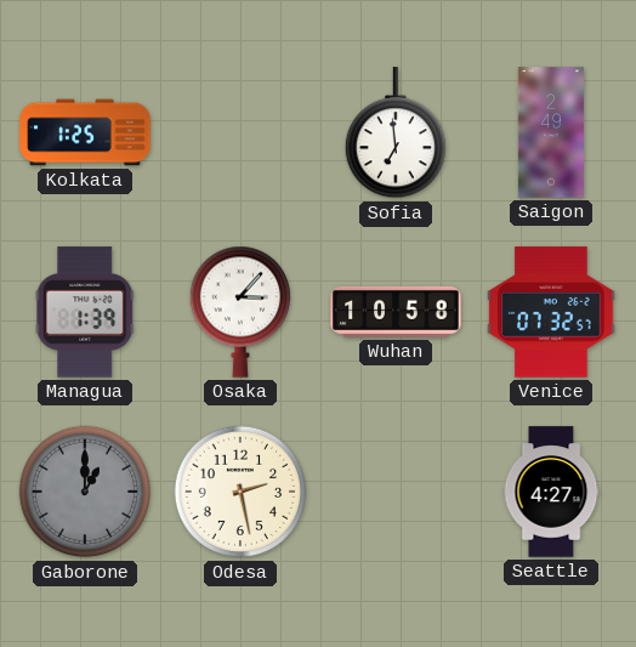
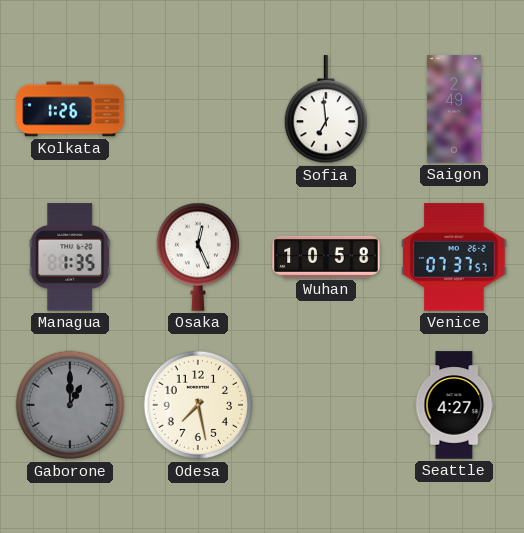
Kolkata: 1:25 -> 1:26
Managua: 1:39 -> 1:35
Osaka: 3:07 -> 12:26
Venice: 07:32 -> 07:37
Odesa: 2:28 -> 7:28
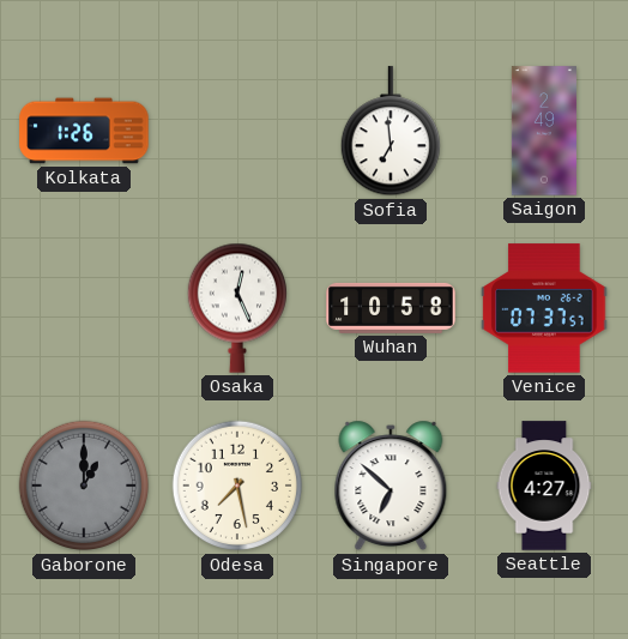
Managua: 1:35 -> none
Singapore: none -> 6:52
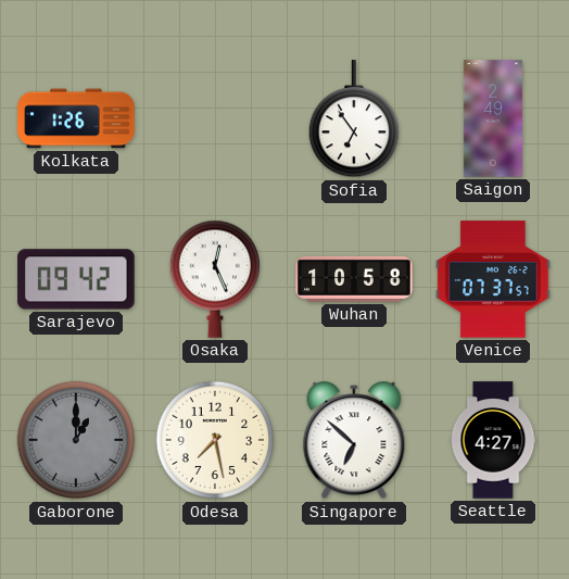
Sofia: 6:59 -> 6:54
Sarajevo: none -> 09:42
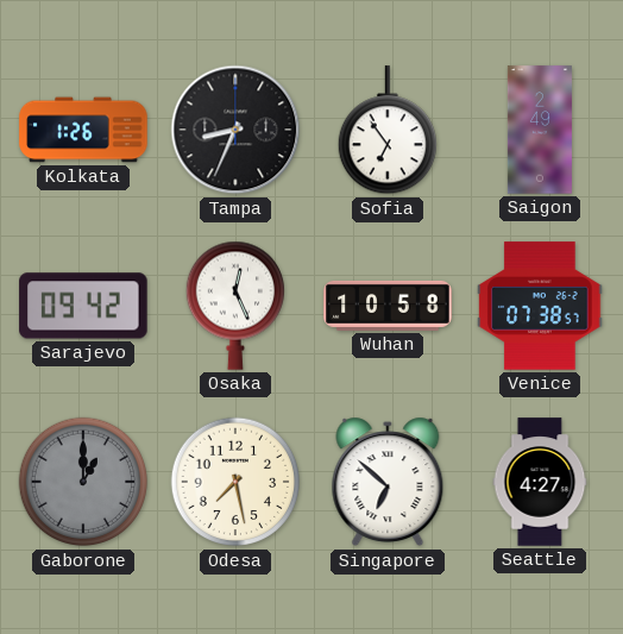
Tampa: none -> 8:34
Venice: 07:37 -> 07:38
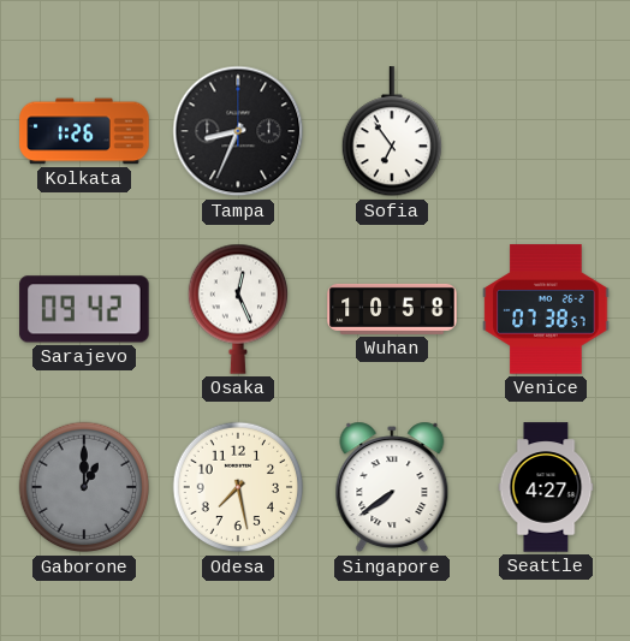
Saigon: 2:49 -> none
Singapore: 6:52 -> 7:39
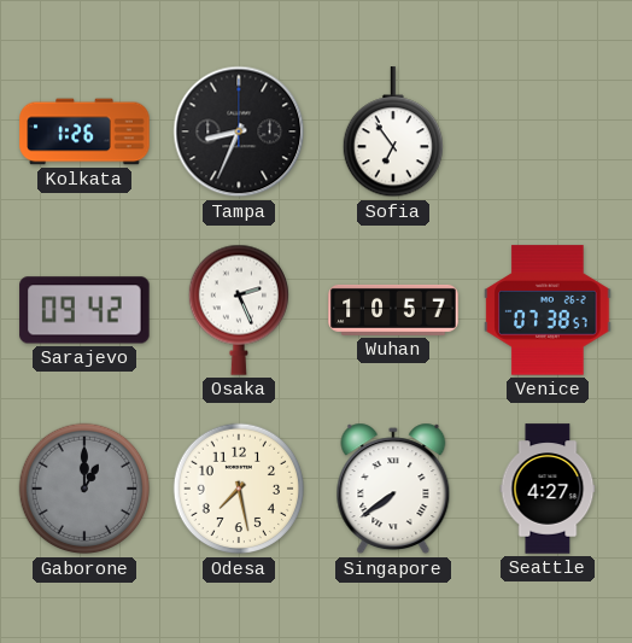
Osaka: 12:26 -> 2:26
Wuhan: 10:58 -> 10:57
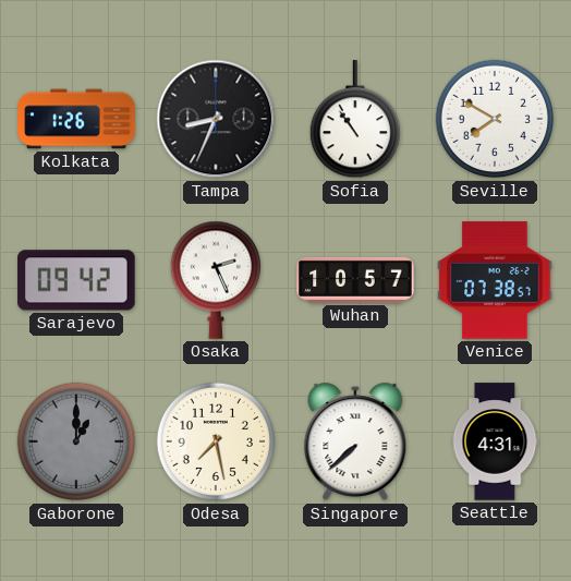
Sofia: 6:54 -> 10:54
Seville: none -> 7:50
Singapore: 7:39 -> 7:38
Seattle: 4:27 -> 4:31
